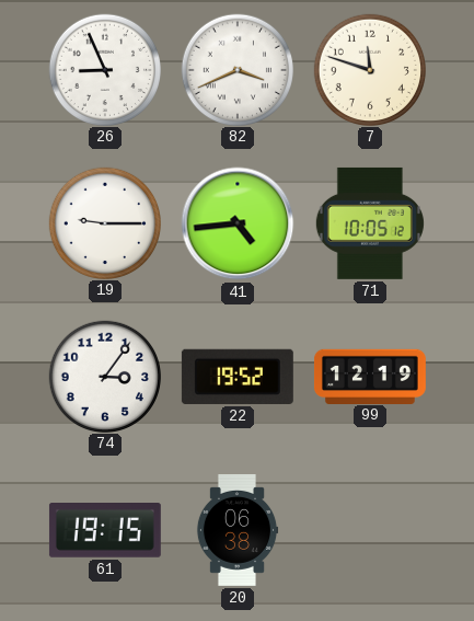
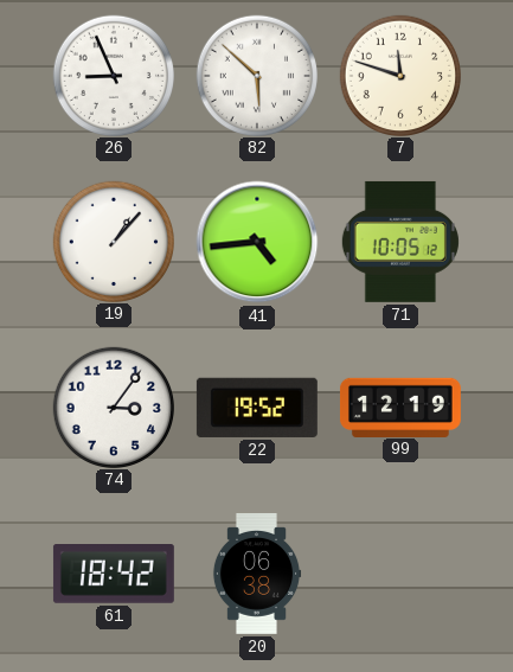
82: 3:41 -> 5:52
19: 9:15 -> 1:07
61: 19:15 -> 18:42
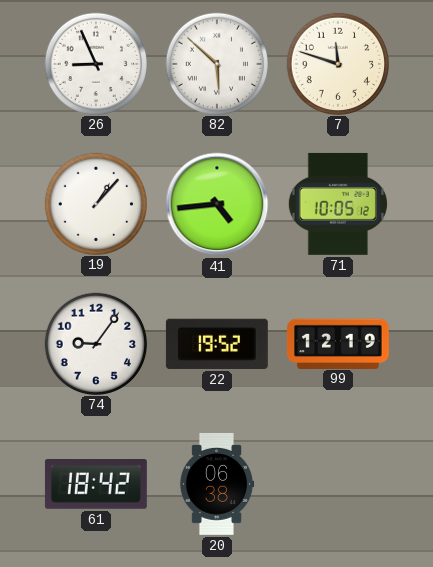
74: 3:06 -> 9:06
